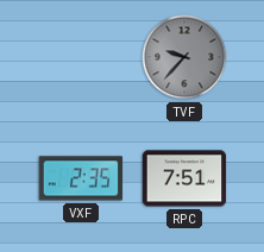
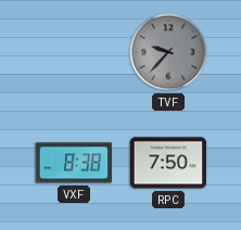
VXF: 2:35 -> 8:38
RPC: 7:51 -> 7:50
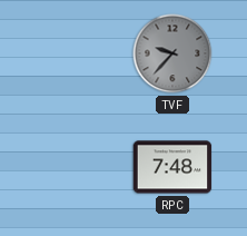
VXF: 8:38 -> none
RPC: 7:50 -> 7:48
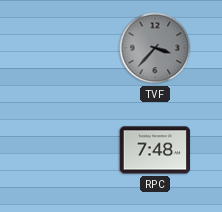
TVF: 9:37 -> 3:37
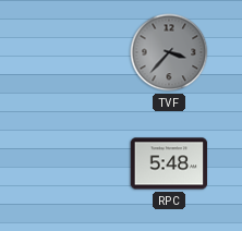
RPC: 7:48 -> 5:48
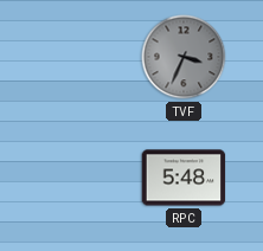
TVF: 3:37 -> 3:34
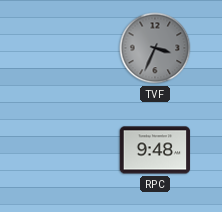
RPC: 5:48 -> 9:48
